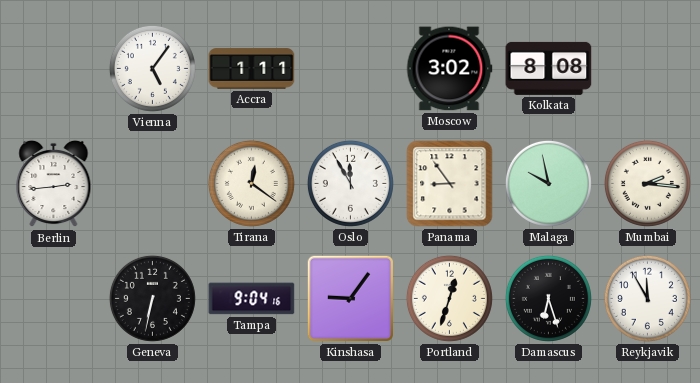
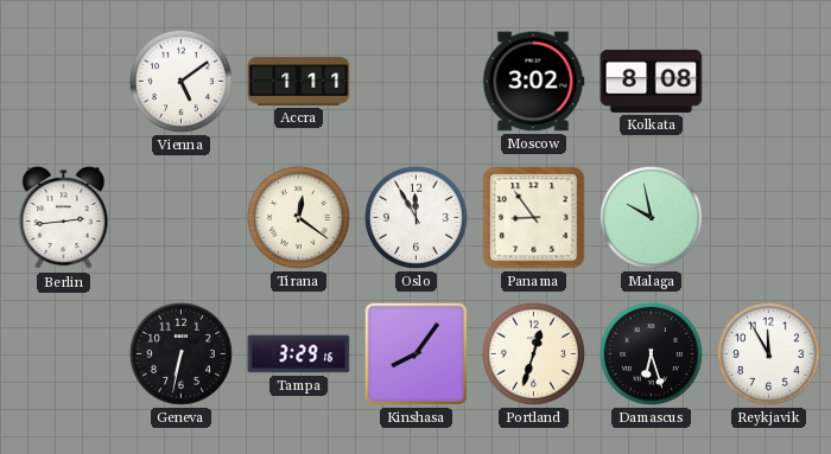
Vienna: 5:06 -> 5:09
Mumbai: 2:16 -> none
Tampa: 9:04 -> 3:29
Kinshasa: 9:06 -> 8:06
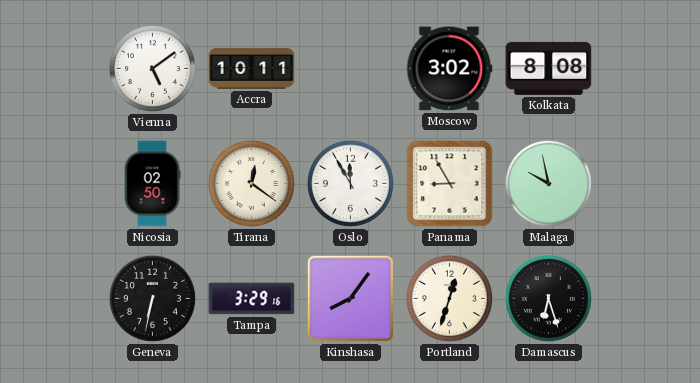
Accra: 1:11 -> 10:11
Berlin: 2:44 -> none
Nicosia: none -> 02:50
Panama: 8:54 -> 8:55
Reykjavik: 11:55 -> none
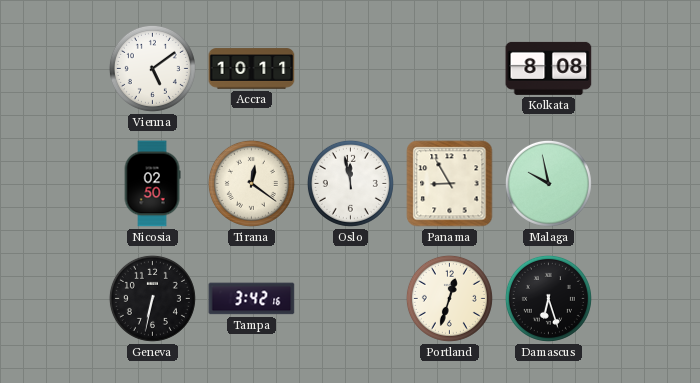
Moscow: 3:02 -> none
Oslo: 11:55 -> 11:58
Tampa: 3:29 -> 3:42
Kinshasa: 8:06 -> none
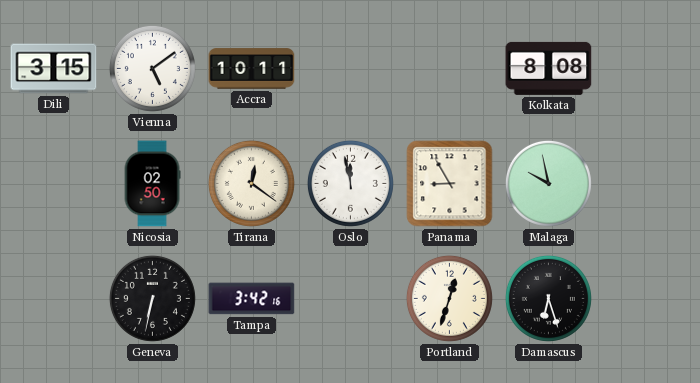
Dili: none -> 3:15
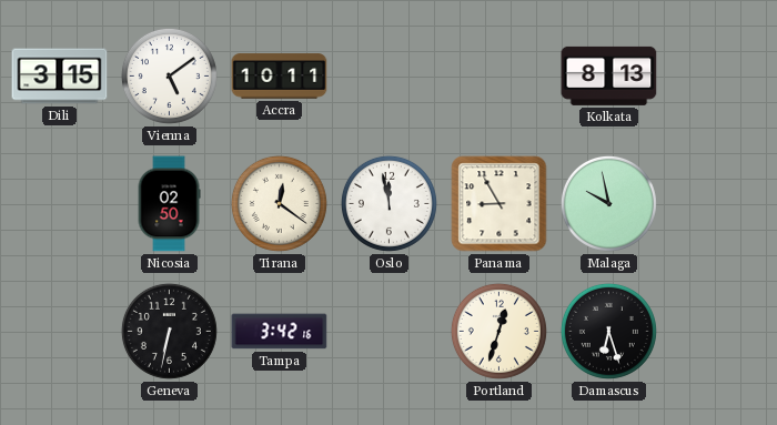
Kolkata: 8:08 -> 8:13
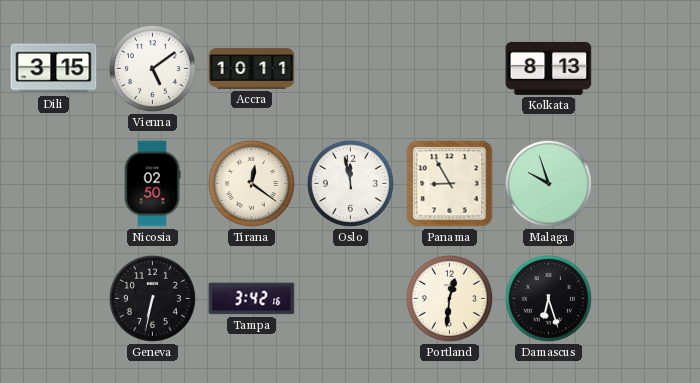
Malaga: 9:58 -> 9:57
Portland: 12:33 -> 12:31
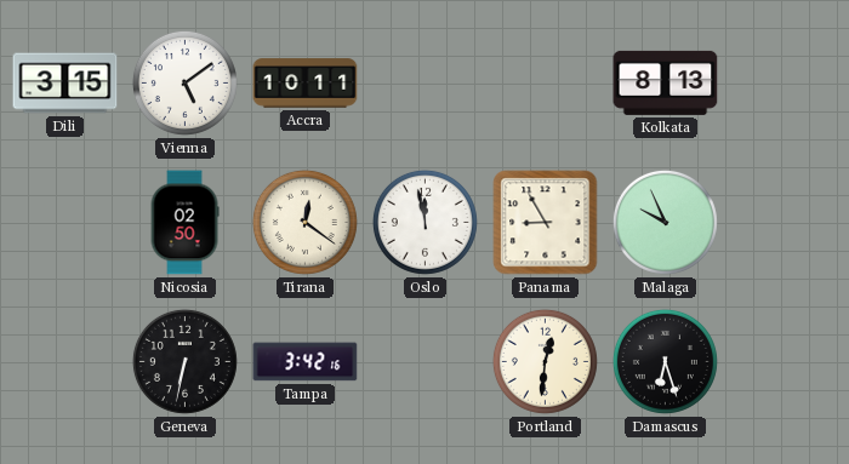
Malaga: 9:57 -> 9:56
